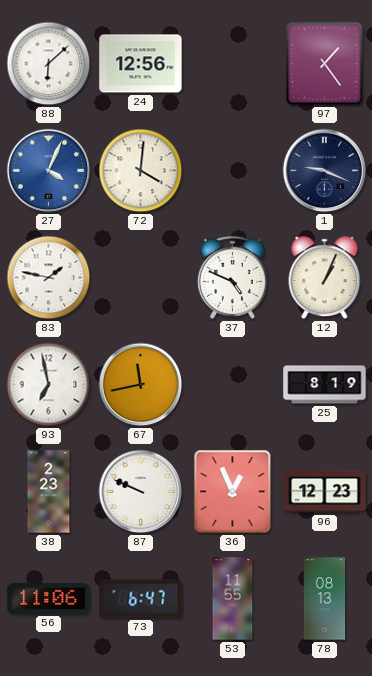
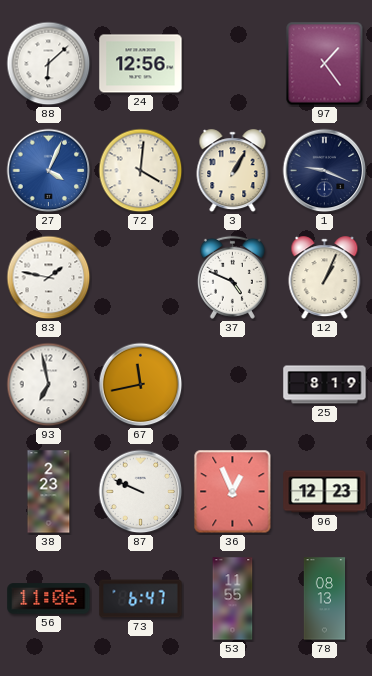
3: none -> 1:05
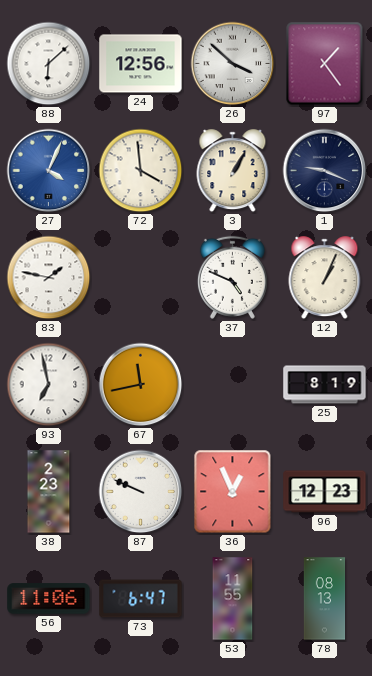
26: none -> 3:52
72: 4:01 -> 3:59
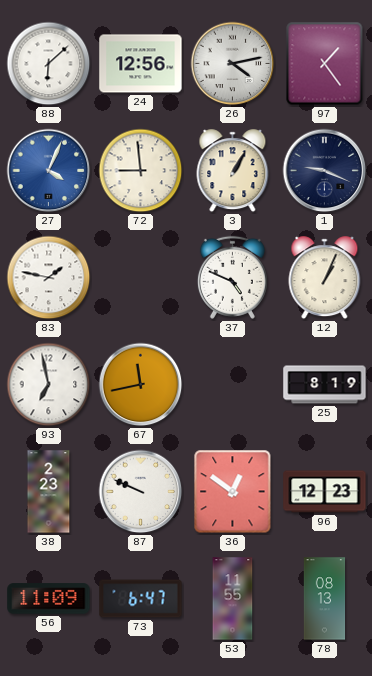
26: 3:52 -> 4:13
72: 3:59 -> 8:59
36: 12:56 -> 12:51
56: 11:06 -> 11:09
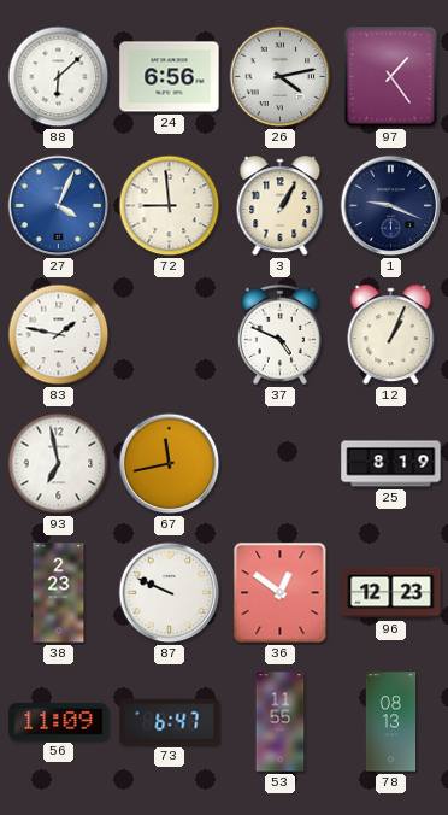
24: 12:56 -> 6:56
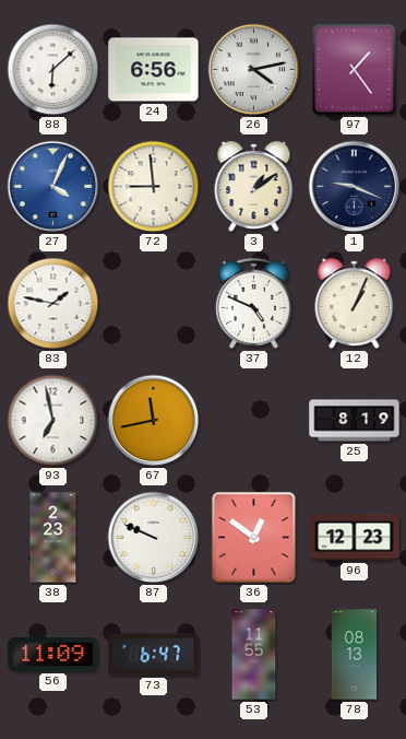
3: 1:05 -> 1:09
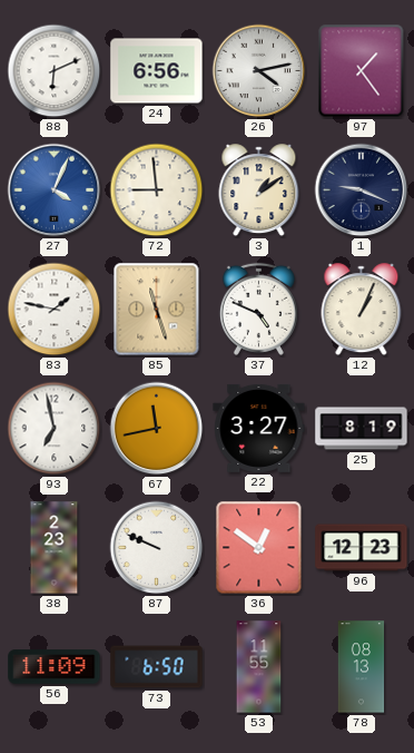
88: 6:08 -> 6:11
85: none -> 11:27
22: none -> 3:27
73: 6:47 -> 6:50
